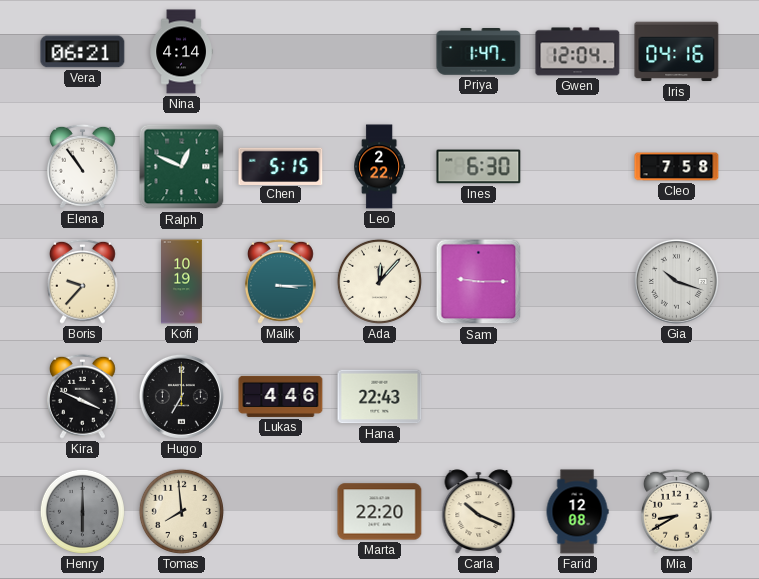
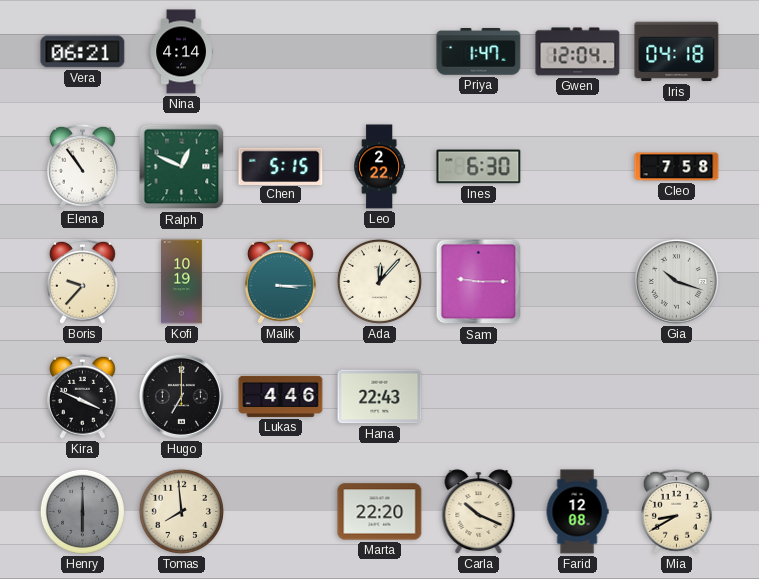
Iris: 04:16 -> 04:18
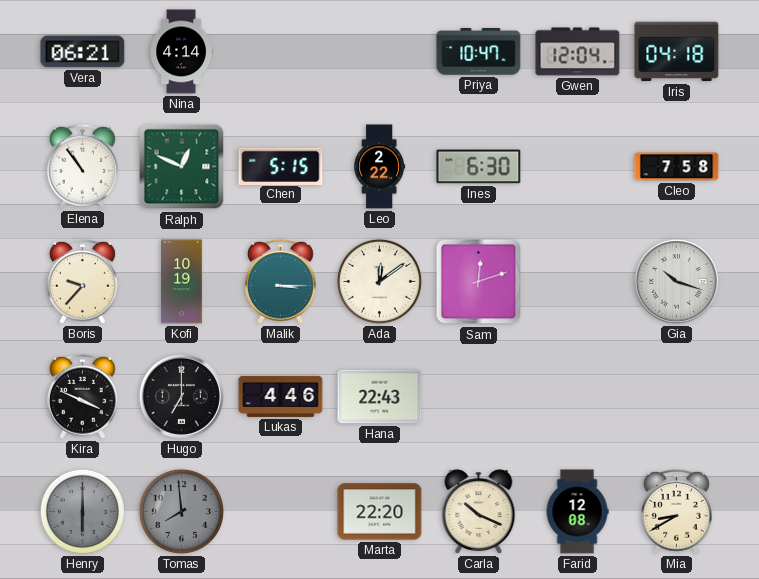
Priya: 1:47 -> 10:47
Ada: 12:07 -> 12:09
Sam: 9:15 -> 12:12
Tomas dial: cream -> grey
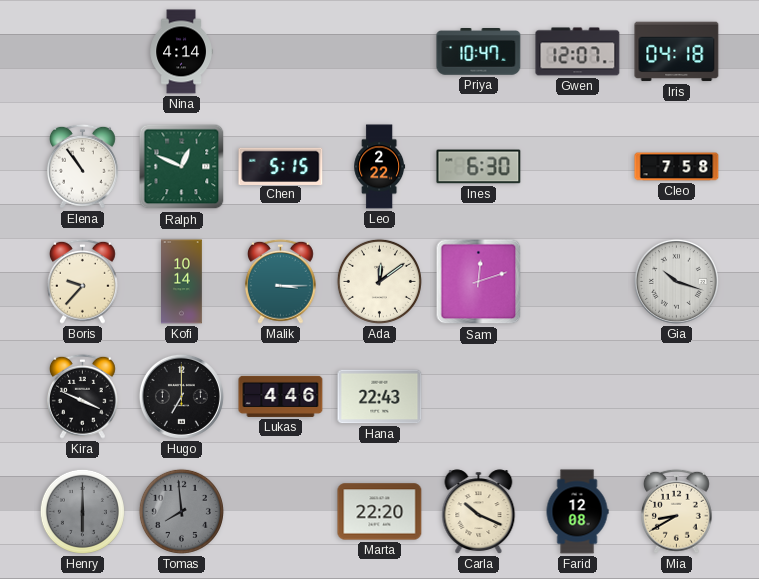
Vera: 06:21 -> none
Gwen: 12:04 -> 12:07
Kofi: 10:19 -> 10:14
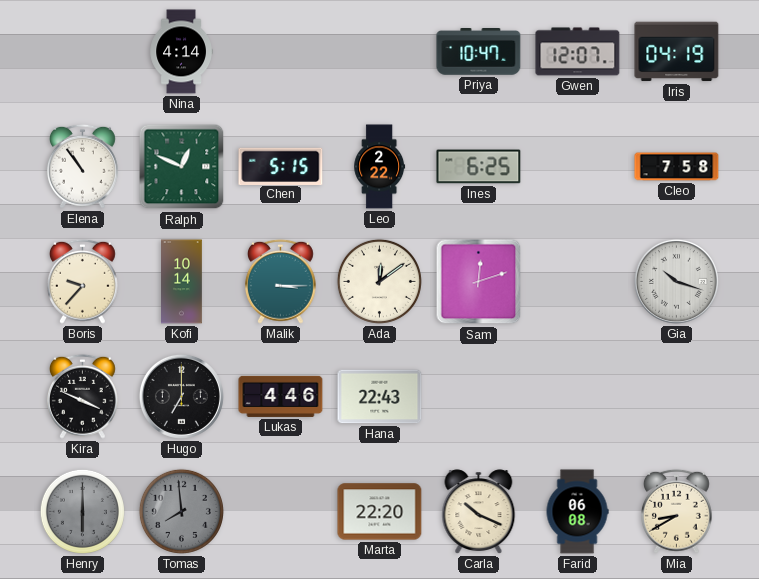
Iris: 04:18 -> 04:19
Ines: 6:30 -> 6:25
Farid: 12:08 -> 06:08
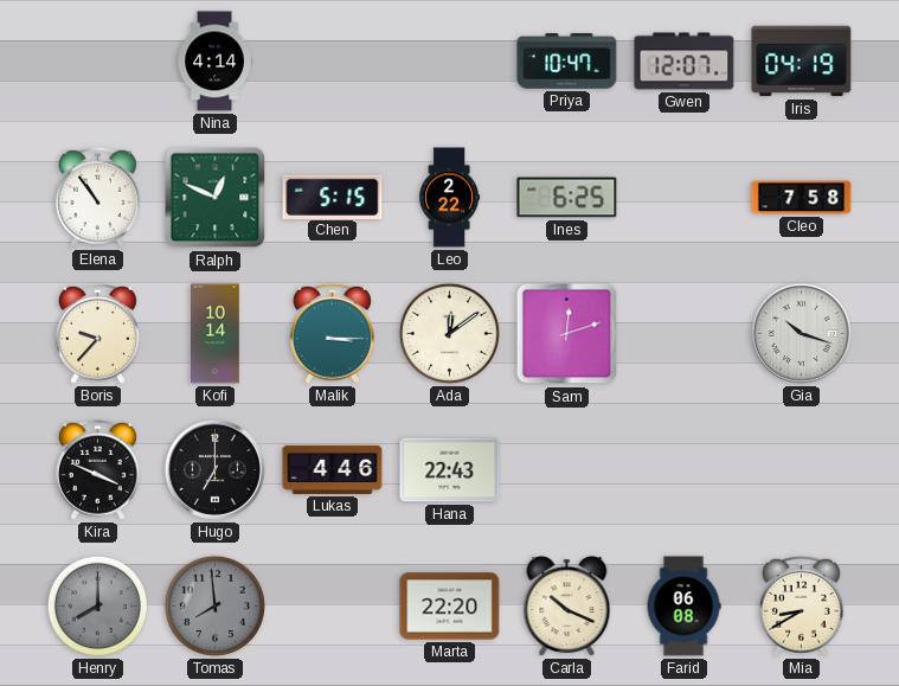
Henry: 6:00 -> 8:00
